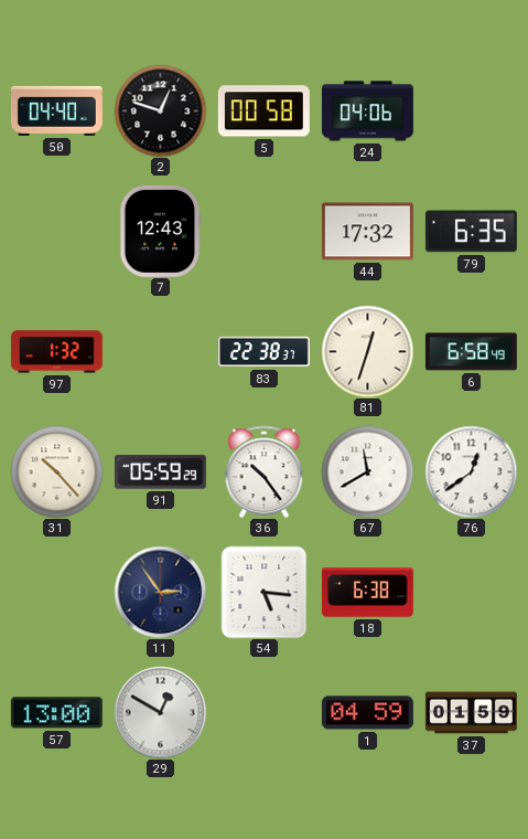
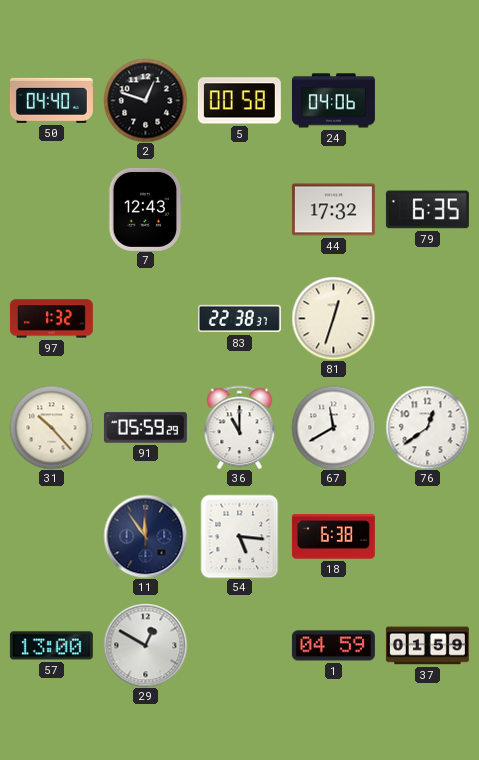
6: 6:58 -> none
36: 10:24 -> 11:00
11: 2:54 -> 11:54
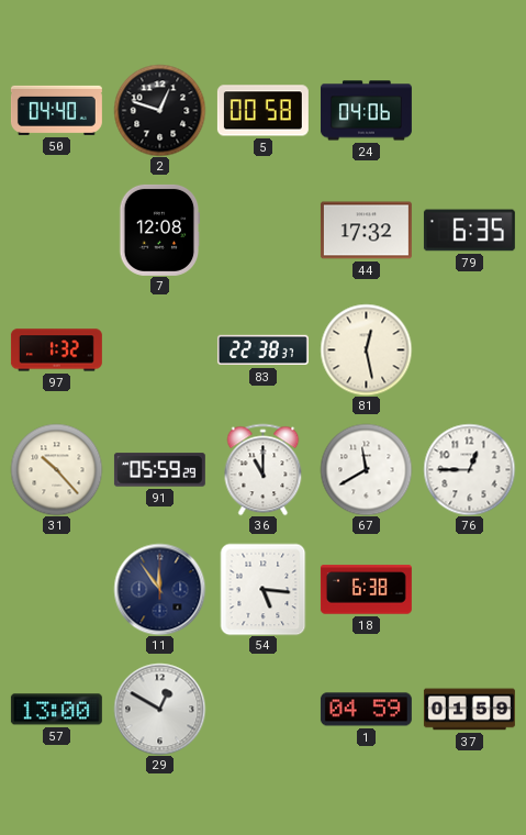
7: 12:43 -> 12:08
81: 12:33 -> 12:28
76: 12:39 -> 12:45
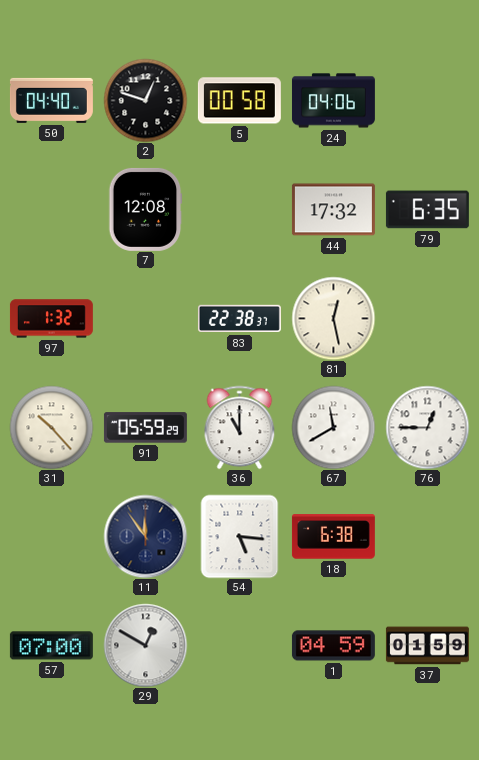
57: 13:00 -> 07:00
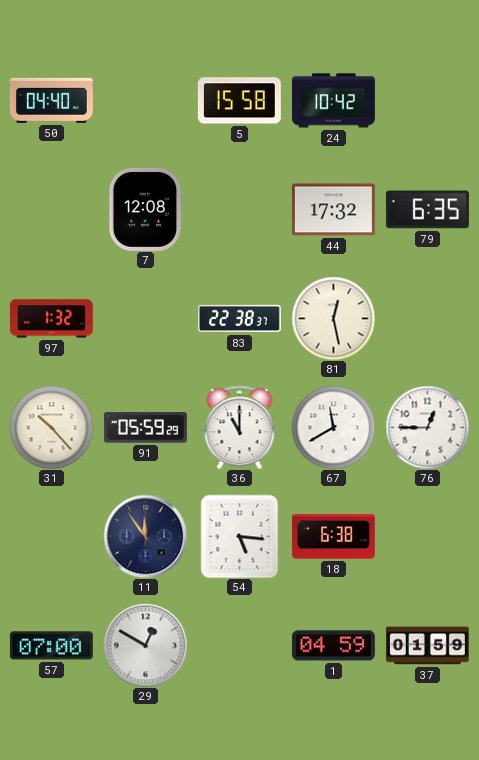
2: 12:48 -> none
5: 00:58 -> 15:58
24: 04:06 -> 10:42
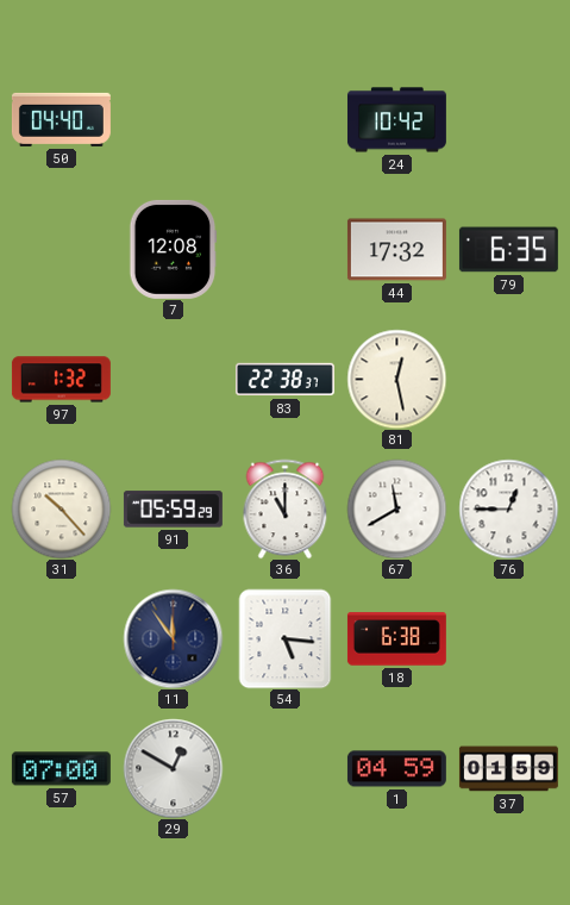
5: 15:58 -> none
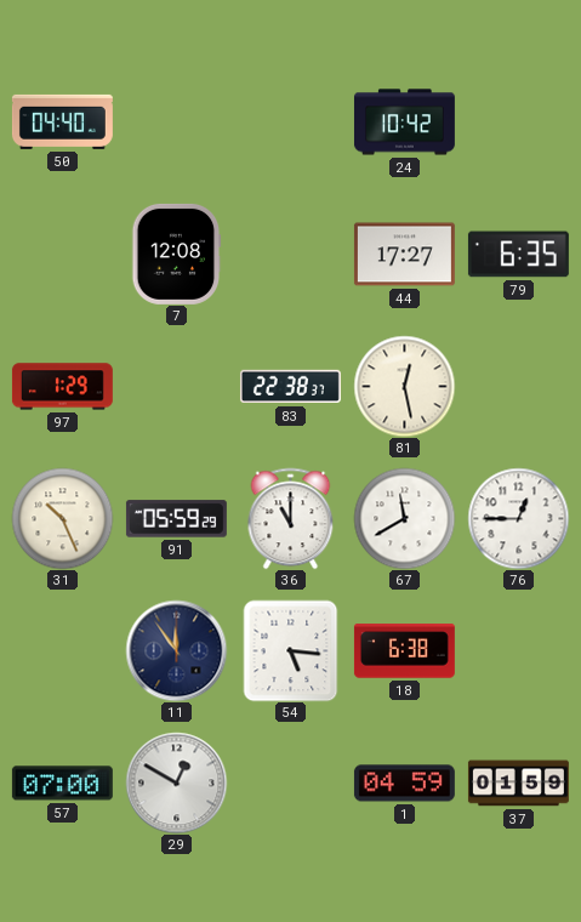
44: 17:32 -> 17:27
97: 1:32 -> 1:29
31: 10:23 -> 10:26
